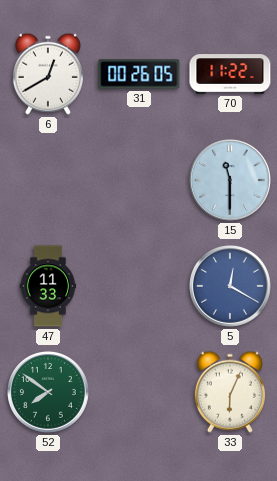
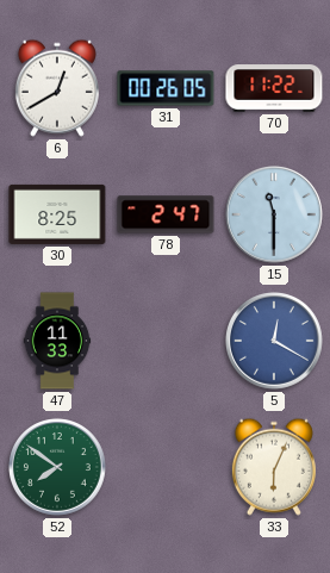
30: none -> 8:25
78: none -> 2:47
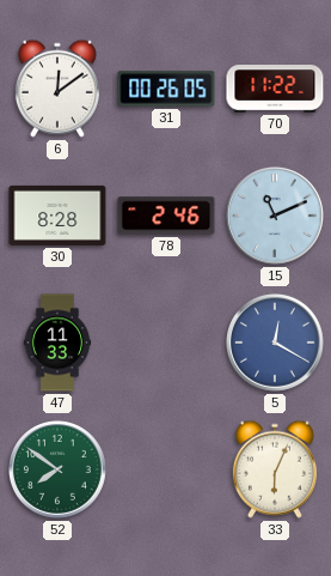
6: 12:40 -> 12:09
30: 8:25 -> 8:28
78: 2:47 -> 2:46
15: 11:30 -> 11:11
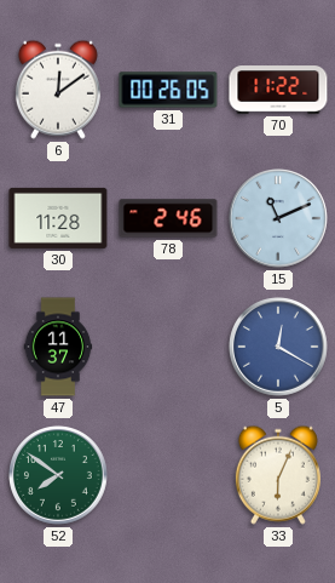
30: 8:28 -> 11:28
47: 11:33 -> 11:37
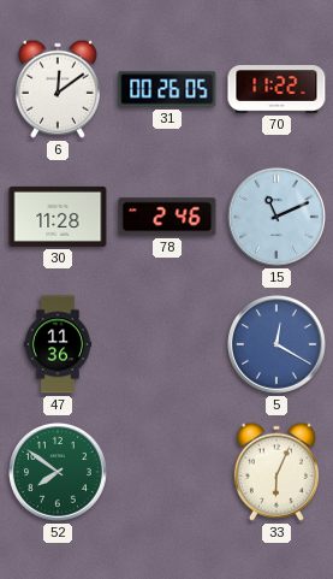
47: 11:37 -> 11:36
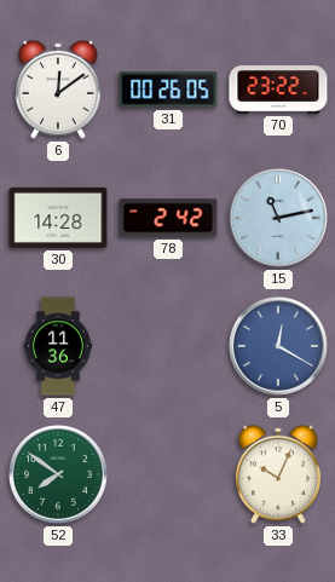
70: 11:22 -> 23:22
30: 11:28 -> 14:28
78: 2:46 -> 2:42
15: 11:11 -> 11:13
33: 6:04 -> 10:04
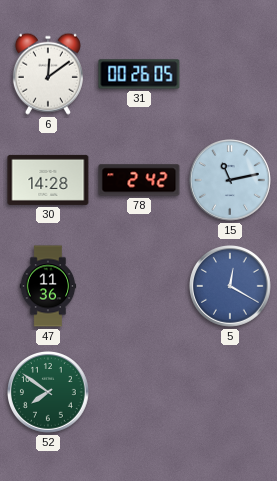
70: 23:22 -> none
33: 10:04 -> none
